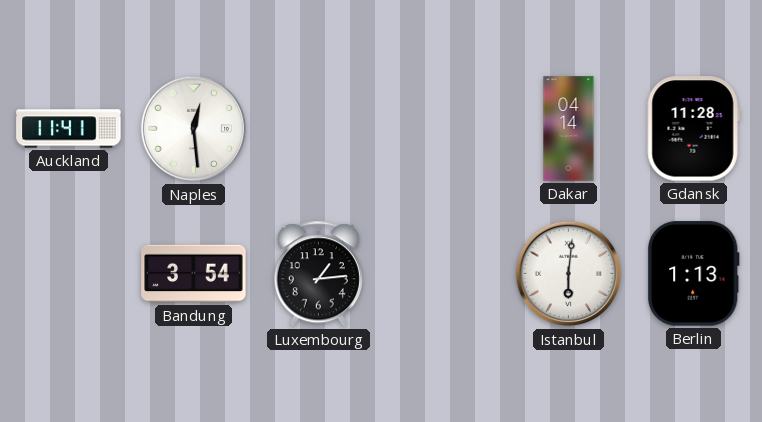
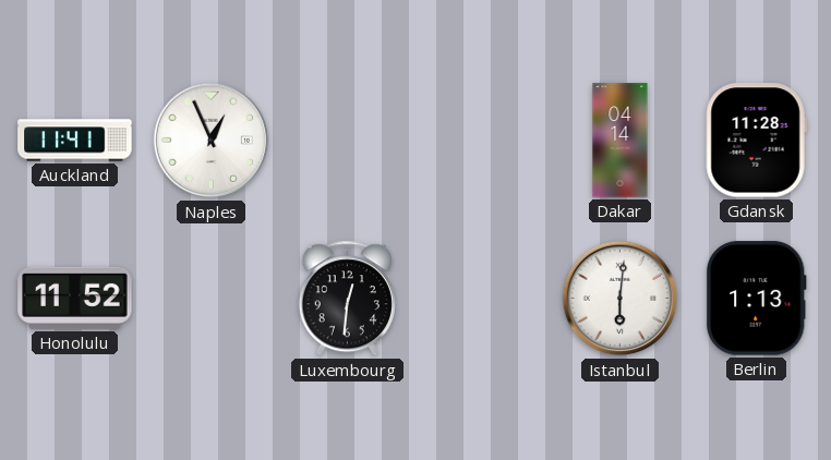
Naples: 12:29 -> 12:56
Honolulu: none -> 11:52
Bandung: 3:54 -> none
Luxembourg: 1:14 -> 12:31
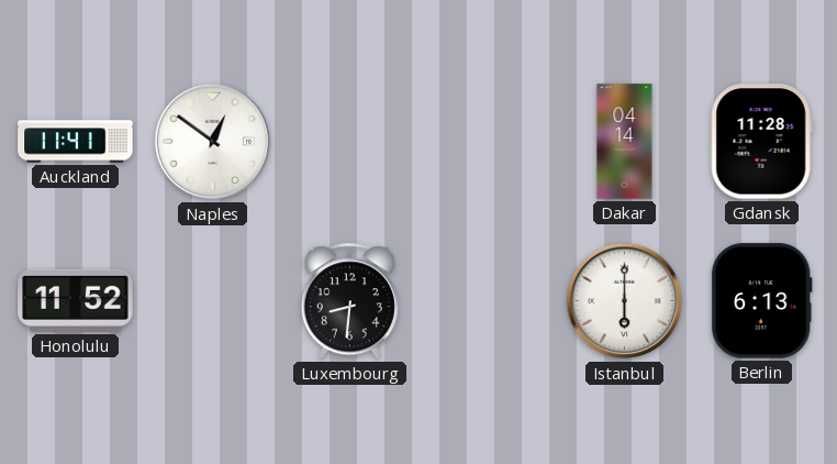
Naples: 12:56 -> 12:51
Luxembourg: 12:31 -> 8:31
Istanbul: 6:01 -> 6:00
Berlin: 1:13 -> 6:13
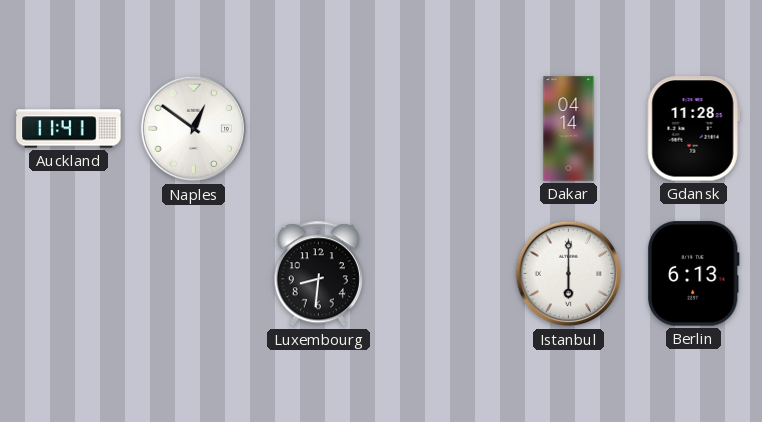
Honolulu: 11:52 -> none
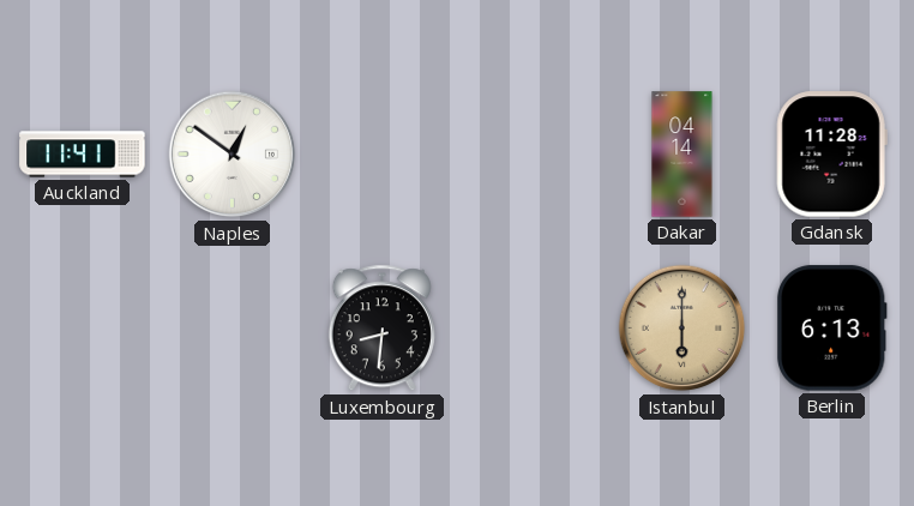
Istanbul dial: white -> champagne
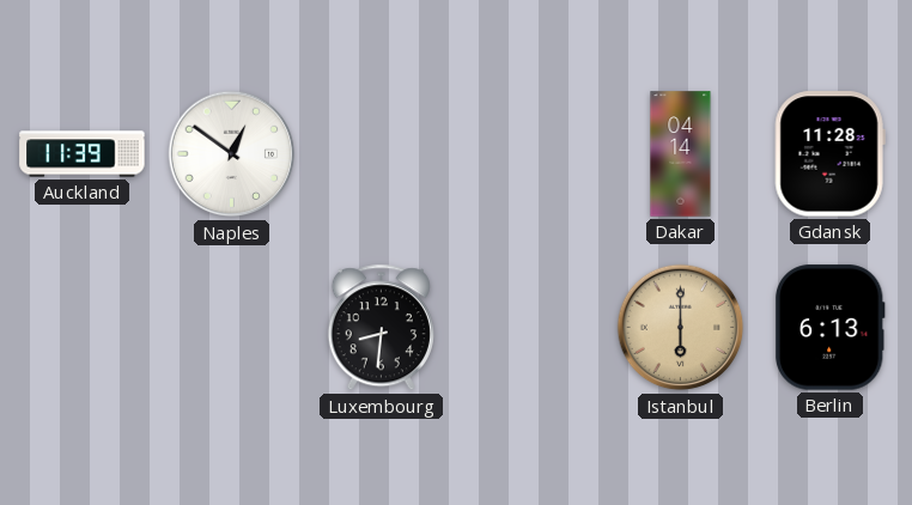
Auckland: 11:41 -> 11:39
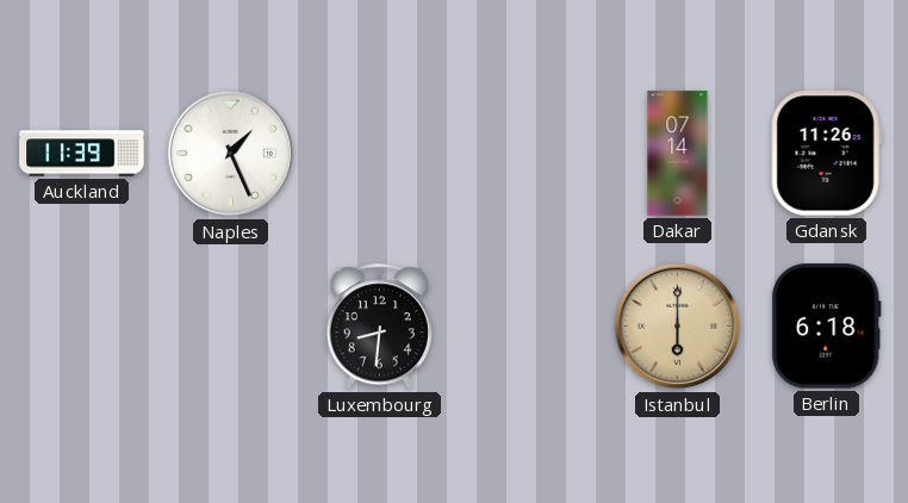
Naples: 12:51 -> 1:26
Dakar: 04:14 -> 07:14
Gdansk: 11:28 -> 11:26
Berlin: 6:13 -> 6:18
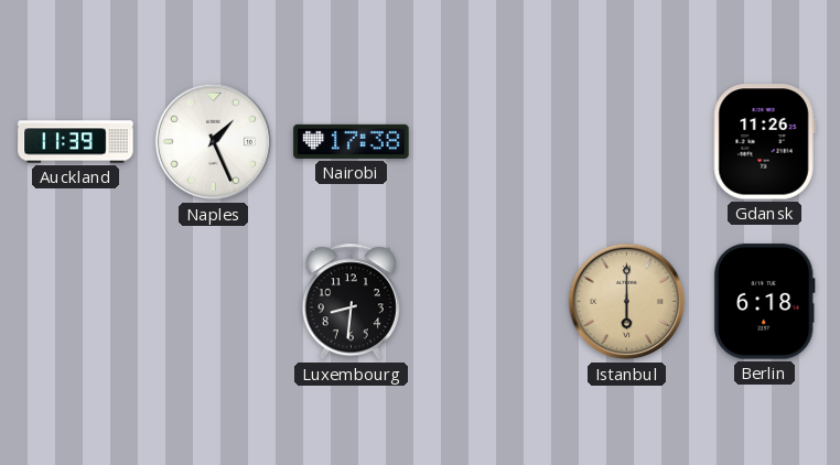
Nairobi: none -> 17:38
Dakar: 07:14 -> none
